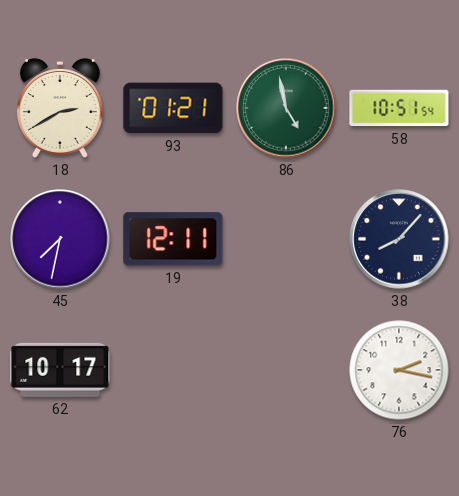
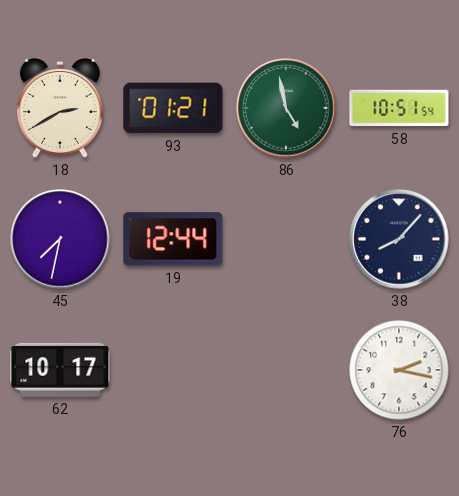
19: 12:11 -> 12:44
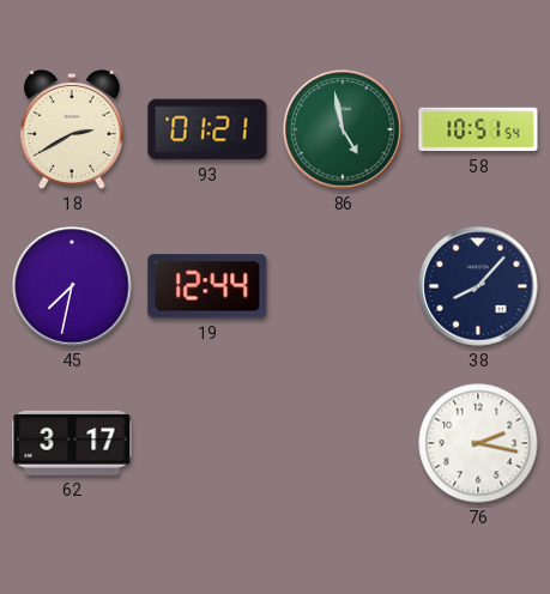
62: 10:17 -> 3:17
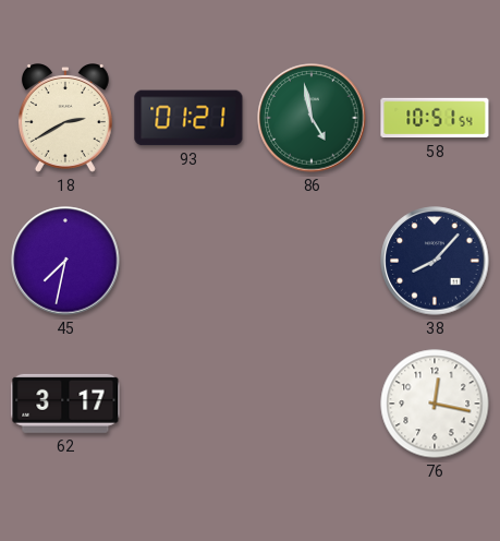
19: 12:44 -> none
76: 2:17 -> 12:17
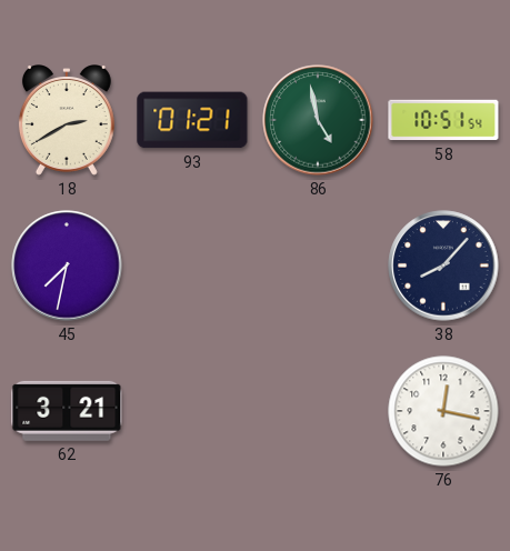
62: 3:17 -> 3:21
